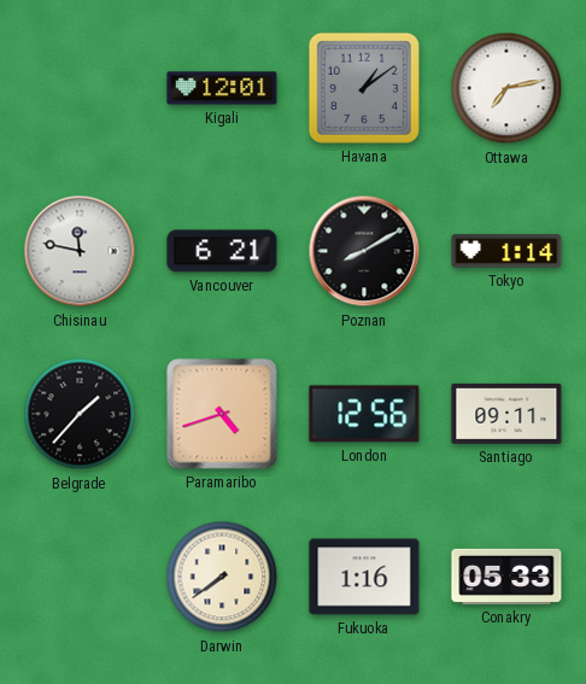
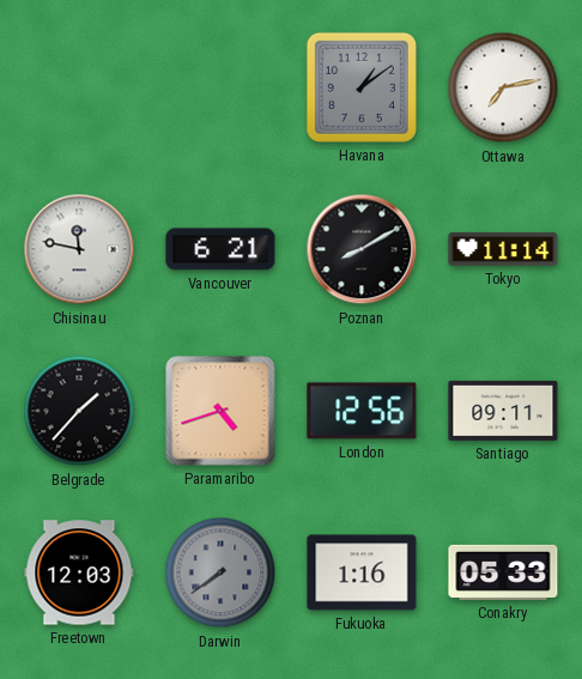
Kigali: 12:01 -> none
Tokyo: 1:14 -> 11:14
Freetown: none -> 12:03
Darwin dial: cream -> grey
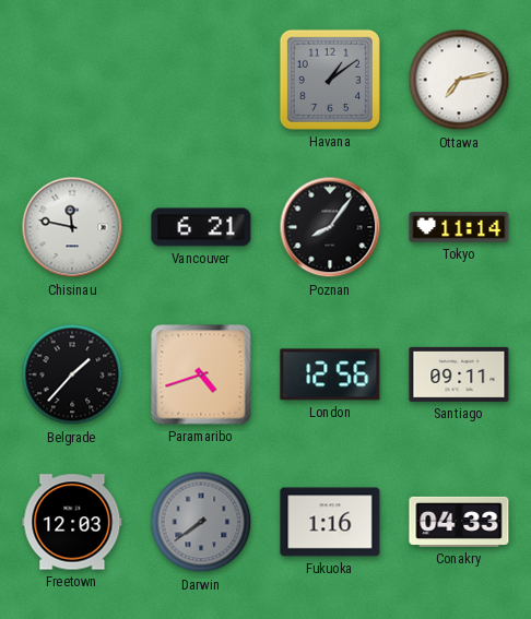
Poznan: 8:10 -> 8:06
Conakry: 05:33 -> 04:33
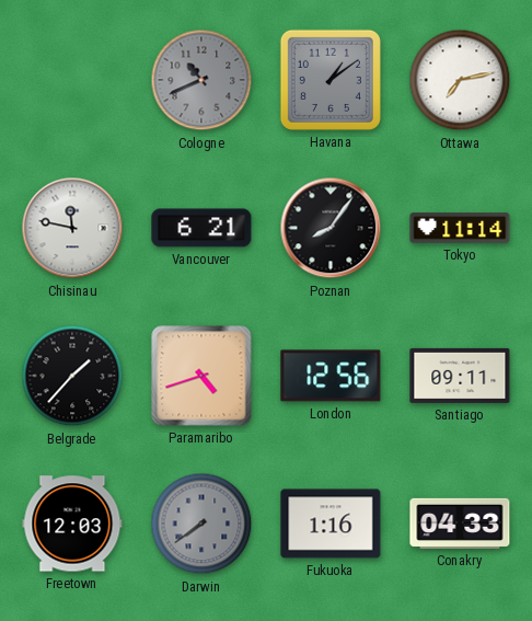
Cologne: none -> 10:41
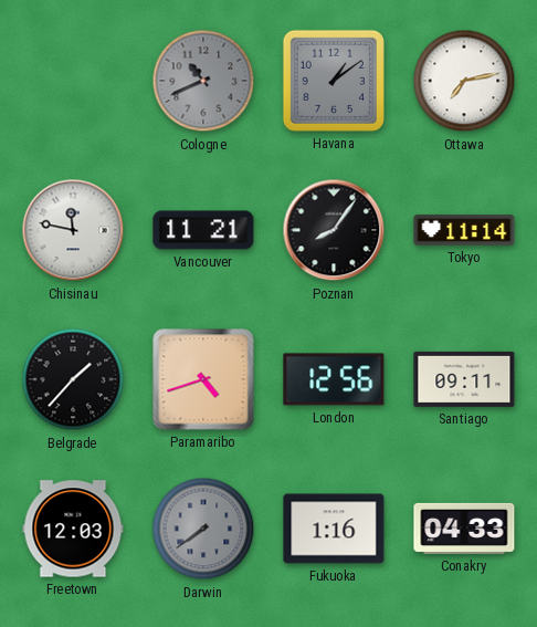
Vancouver: 6:21 -> 11:21
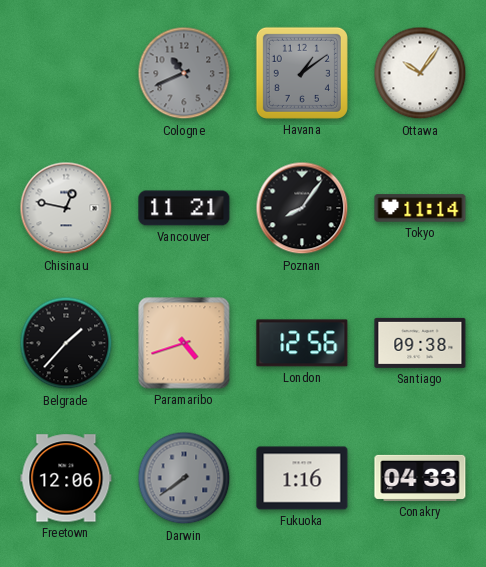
Ottawa: 7:13 -> 10:06
Chisinau: 11:47 -> 12:47
Santiago: 09:11 -> 09:38
Freetown: 12:03 -> 12:06
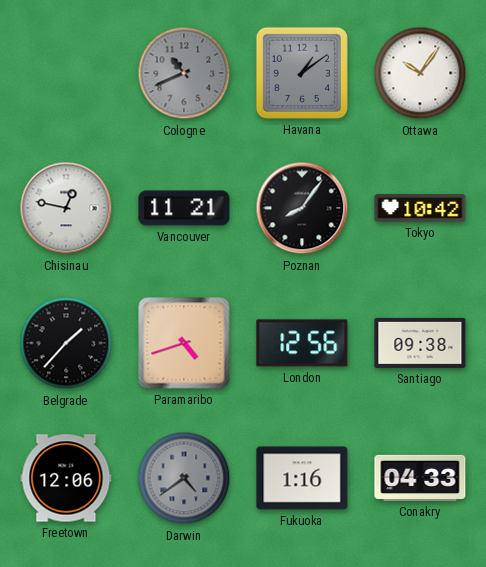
Tokyo: 11:14 -> 10:42
Darwin: 7:39 -> 4:39
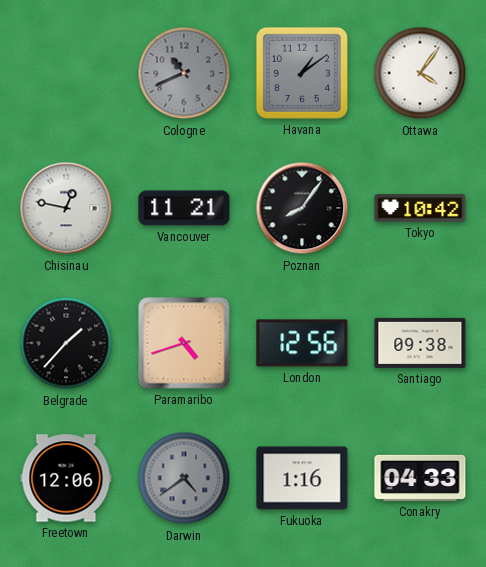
Ottawa: 10:06 -> 4:06
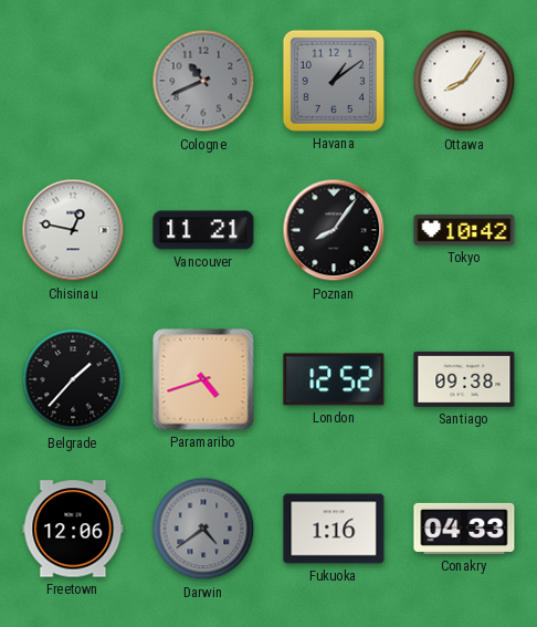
Ottawa: 4:06 -> 8:06
London: 12:56 -> 12:52
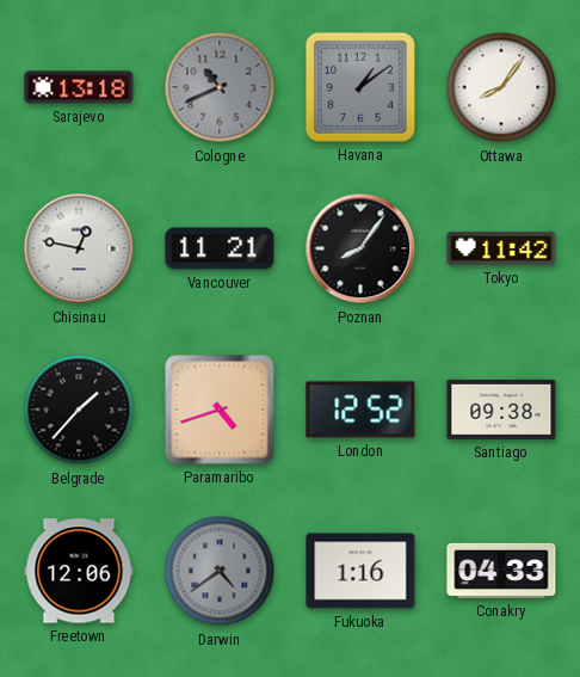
Sarajevo: none -> 13:18
Tokyo: 10:42 -> 11:42
